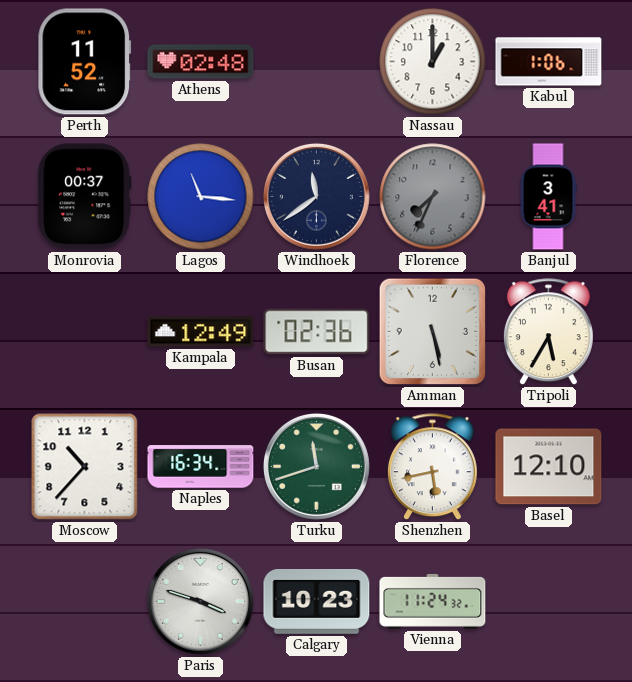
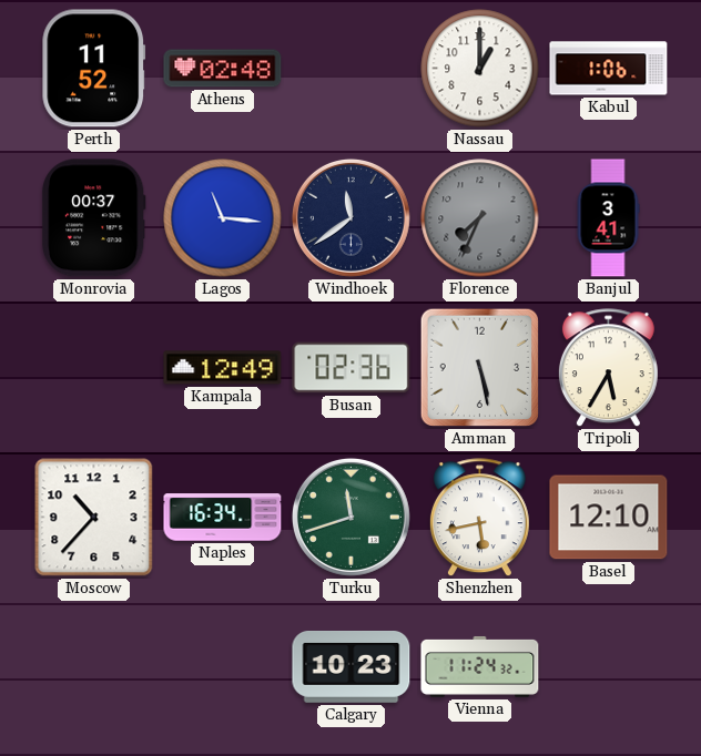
Paris: 3:48 -> none
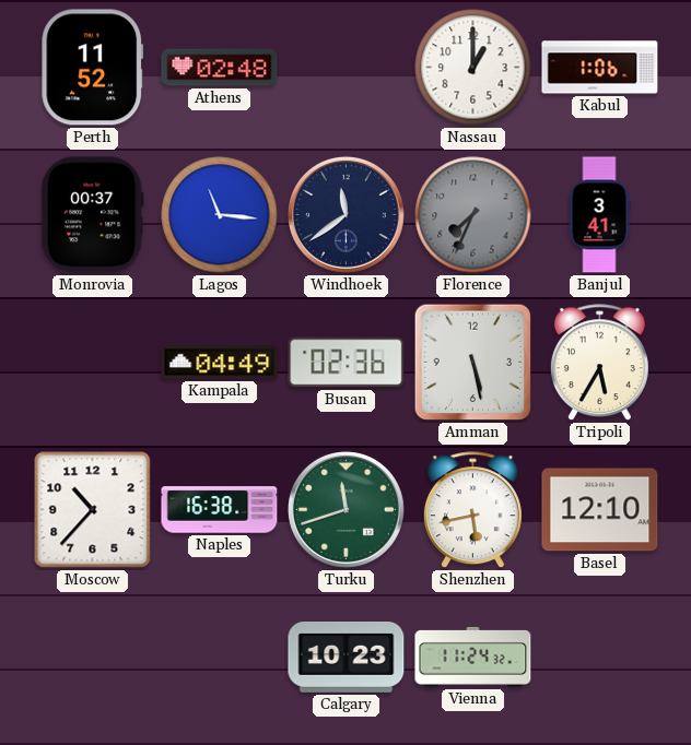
Kampala: 12:49 -> 04:49
Naples: 16:34 -> 16:38
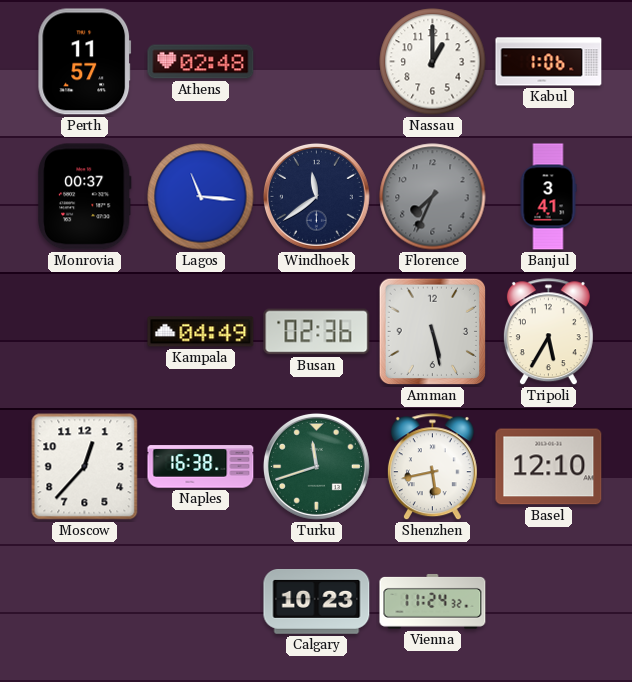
Perth: 11:52 -> 11:57
Moscow: 10:37 -> 12:37
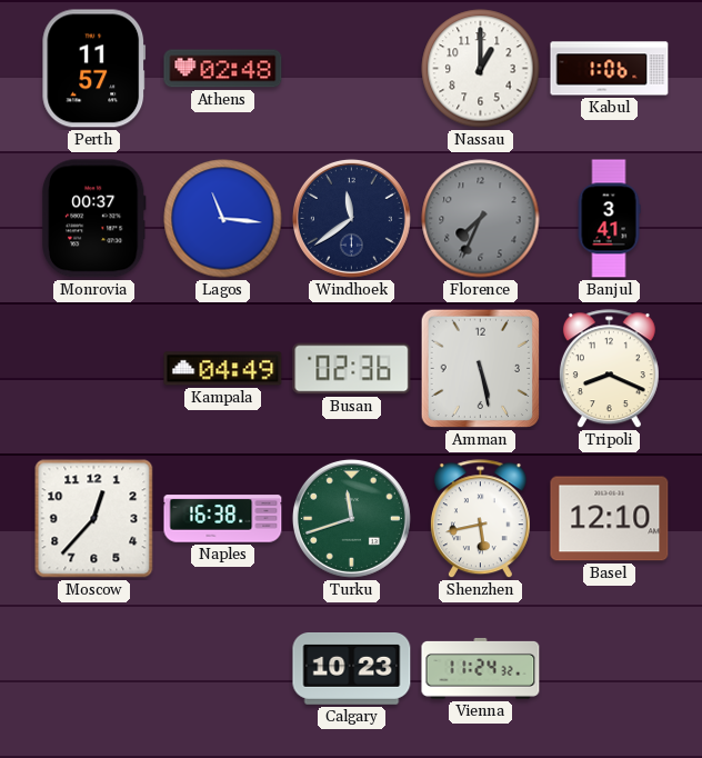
Tripoli: 5:35 -> 8:19
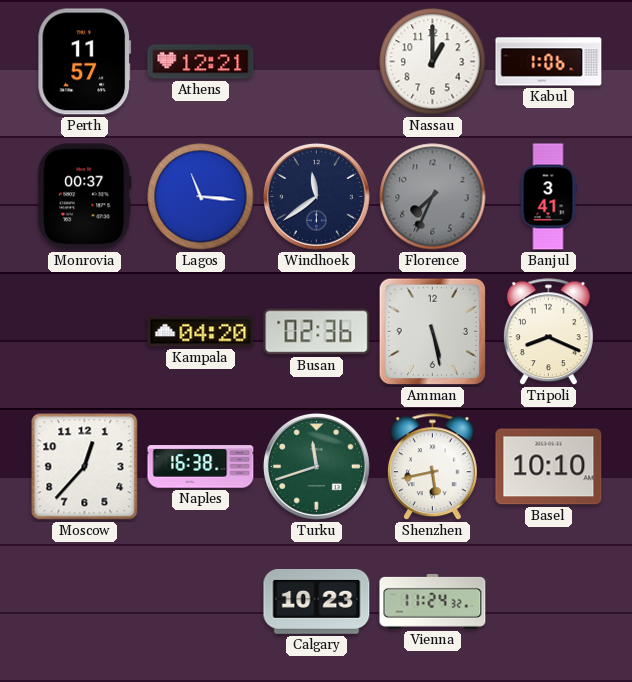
Athens: 02:48 -> 12:21
Kampala: 04:49 -> 04:20
Basel: 12:10 -> 10:10
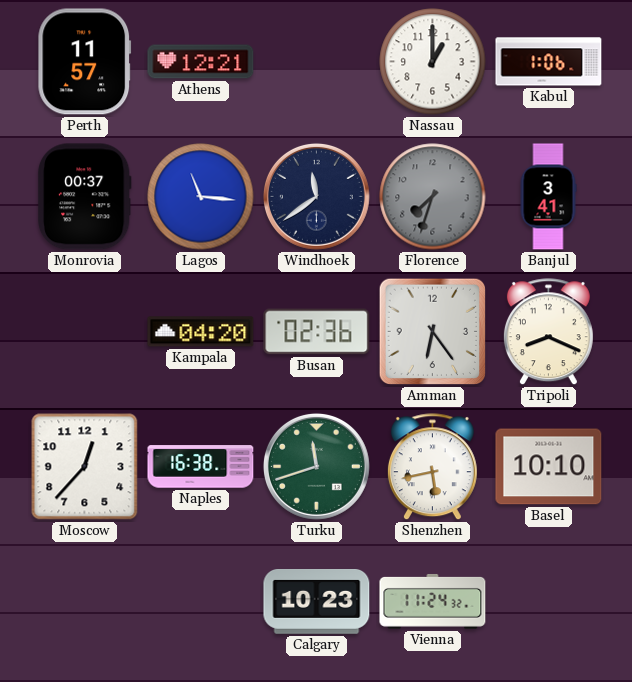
Florence: 7:34 -> 7:33
Amman: 5:28 -> 6:24
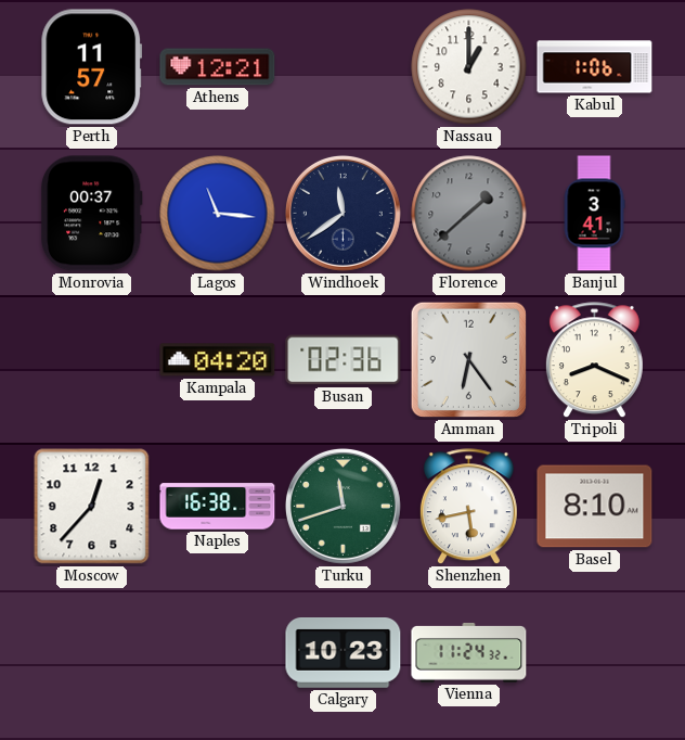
Florence: 7:33 -> 1:38
Basel: 10:10 -> 8:10
